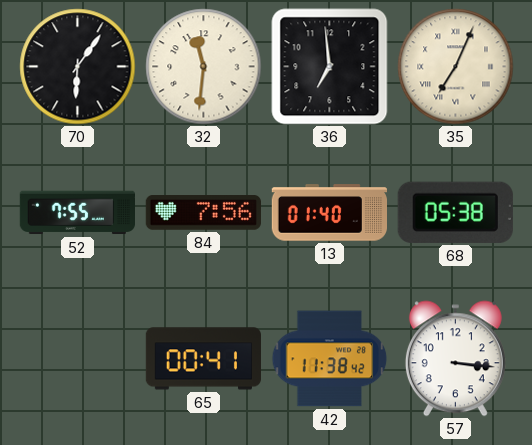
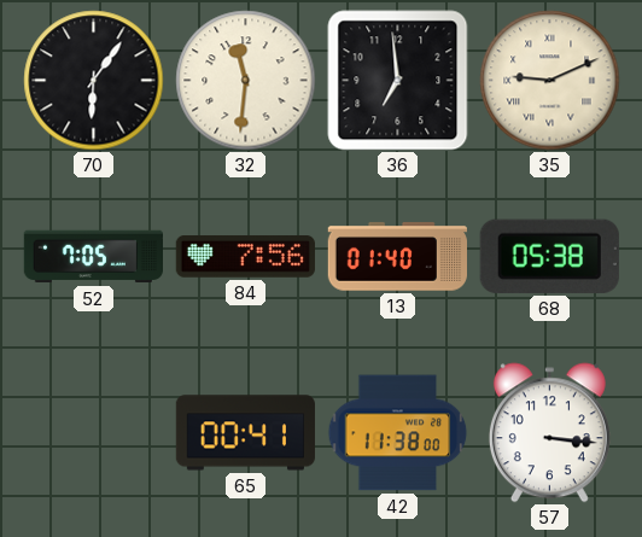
35: 7:04 -> 9:11
52: 7:55 -> 7:05
42: 11:38:42 -> 11:38:00
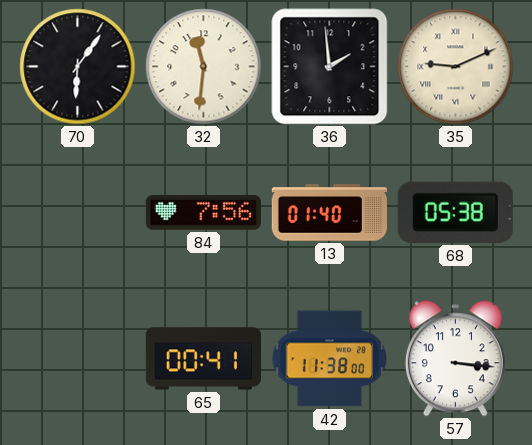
36: 6:59 -> 1:59
52: 7:05 -> none
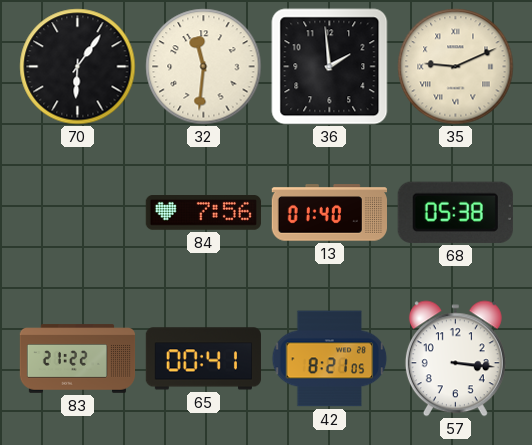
83: none -> 21:22
42: 11:38 -> 8:21
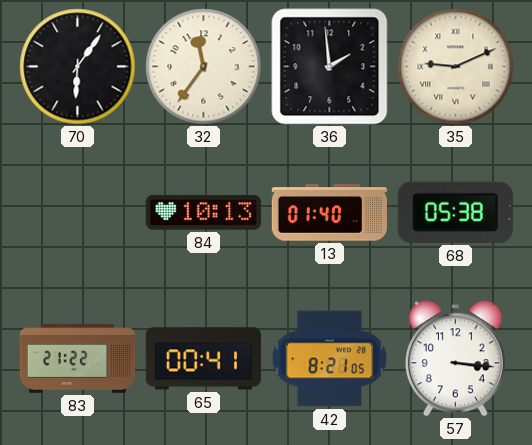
32: 11:31 -> 11:36
84: 7:56 -> 10:13
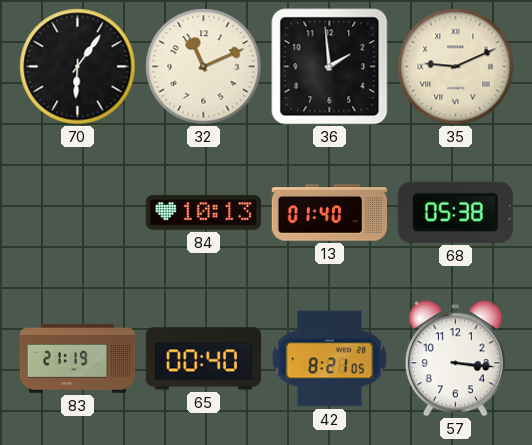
32: 11:36 -> 11:11
83: 21:22 -> 21:19
65: 00:41 -> 00:40
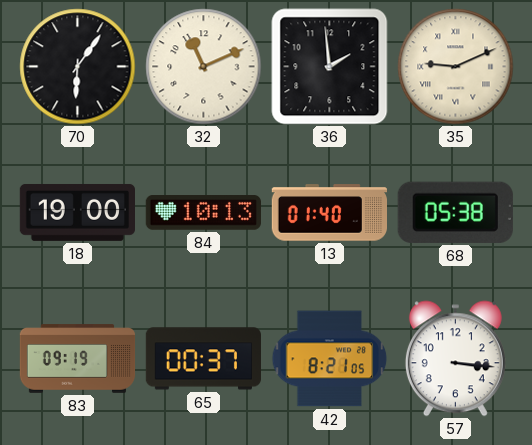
18: none -> 19:00
83: 21:19 -> 09:19
65: 00:40 -> 00:37
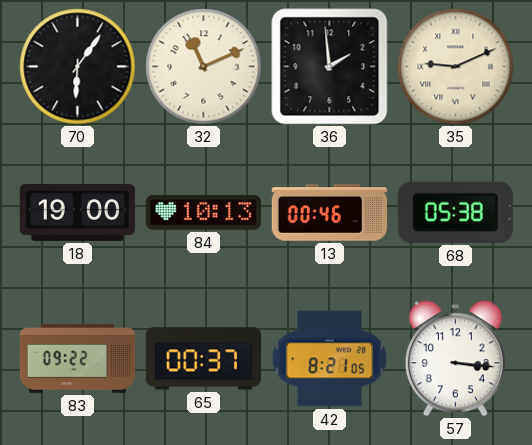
13: 01:40 -> 00:46
83: 09:19 -> 09:22
